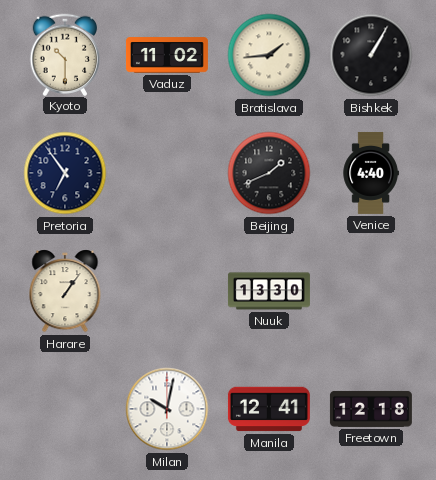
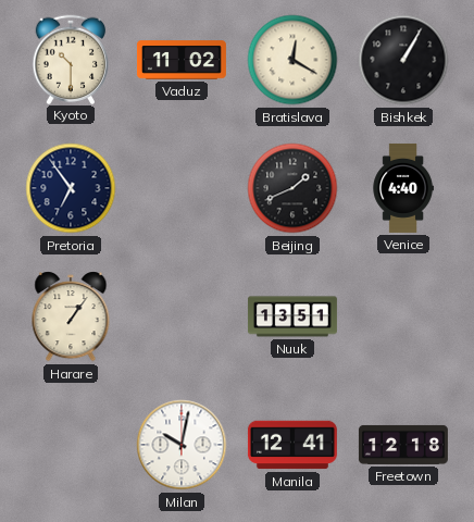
Bratislava: 1:44 -> 12:20
Nuuk: 13:30 -> 13:51
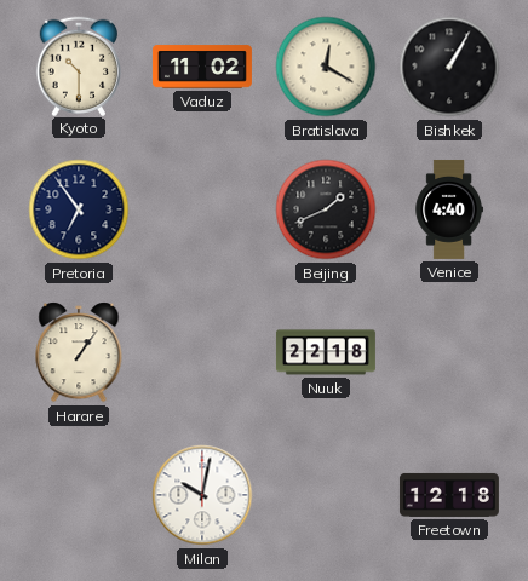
Nuuk: 13:51 -> 22:18
Manila: 12:41 -> none
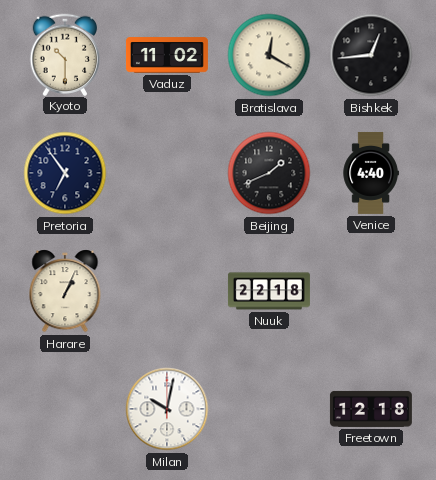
Bishkek: 1:05 -> 12:44
Harare: 1:06 -> 1:04
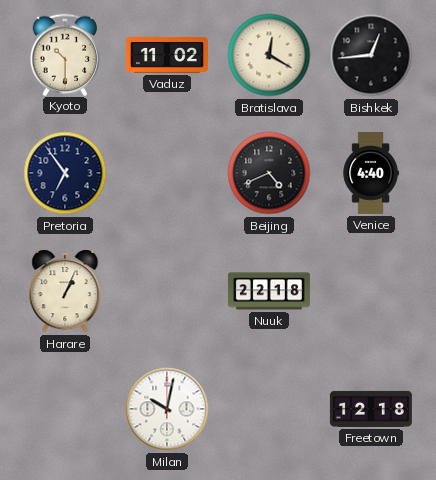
Beijing: 1:41 -> 4:41
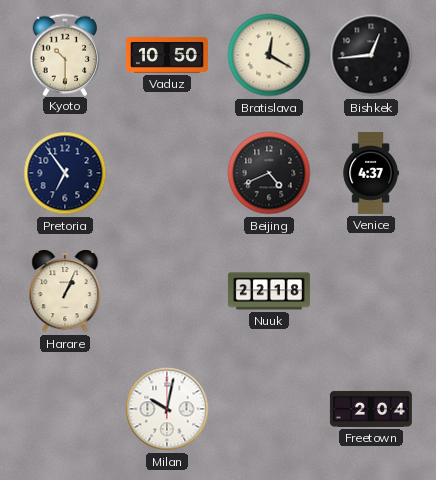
Vaduz: 11:02 -> 10:50
Venice: 4:40 -> 4:37
Freetown: 12:18 -> 2:04
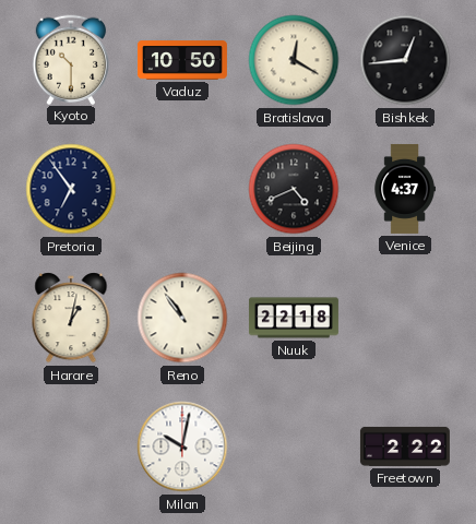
Harare: 1:04 -> 1:02
Reno: none -> 10:54
Freetown: 2:04 -> 2:22
